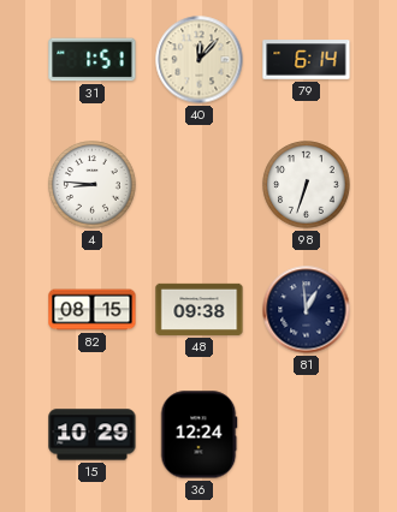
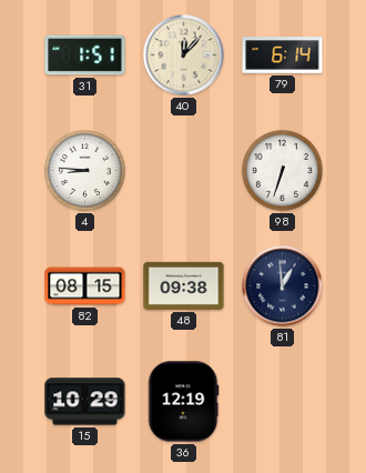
36: 12:24 -> 12:19
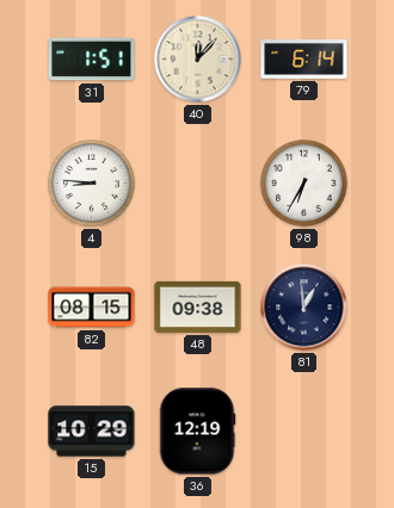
98: 6:33 -> 6:35
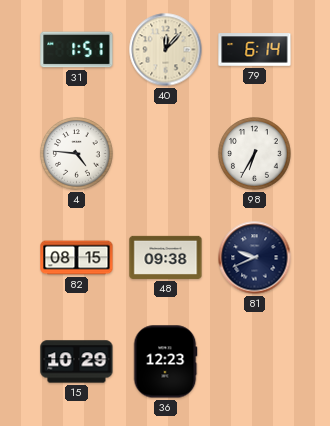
4: 8:46 -> 4:46
81: 12:59 -> 9:41
36: 12:19 -> 12:23
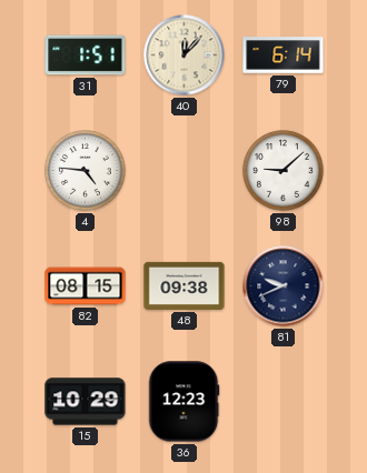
98: 6:35 -> 9:08
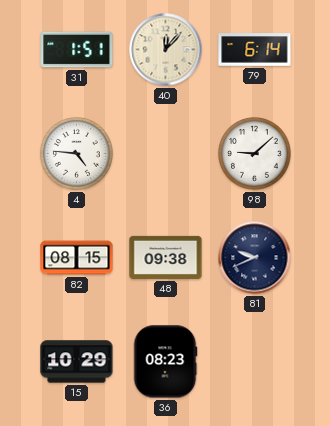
36: 12:23 -> 08:23
